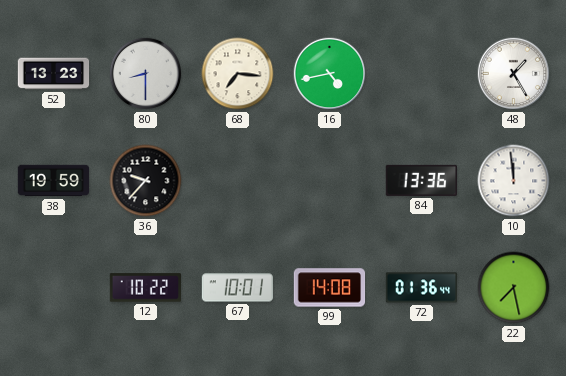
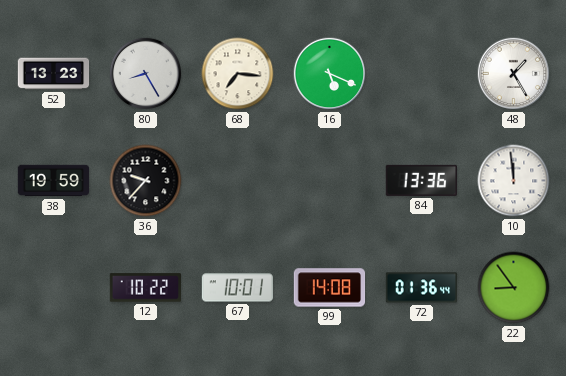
80: 8:30 -> 8:25
16: 4:43 -> 5:19
22: 7:28 -> 8:54
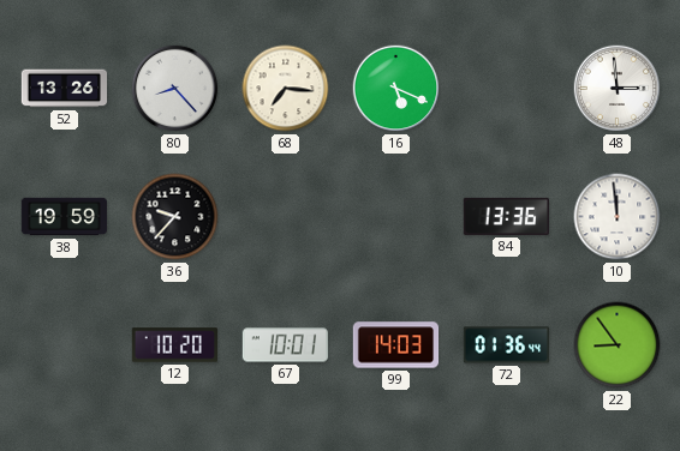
52: 13:23 -> 13:26
80: 8:25 -> 8:23
48: 1:25 -> 2:59
12: 10:22 -> 10:20
99: 14:08 -> 14:03
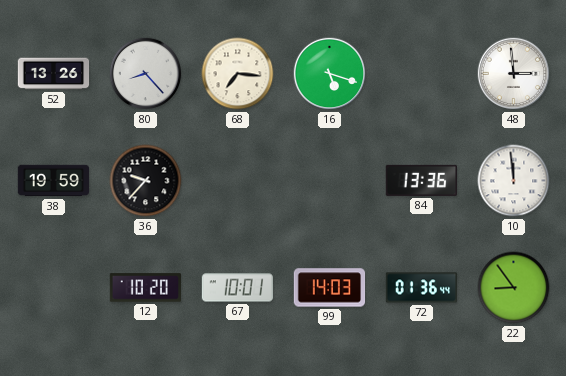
16: 5:19 -> 5:18
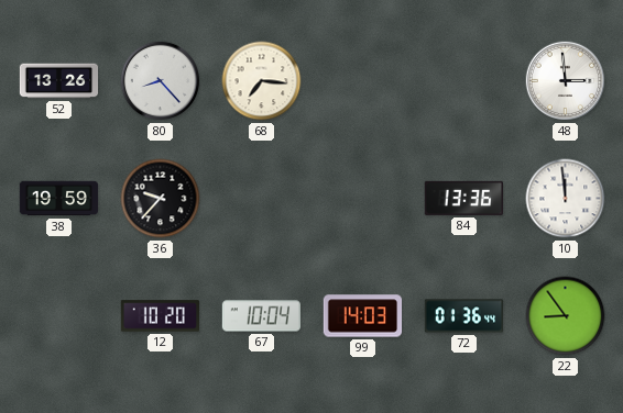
16: 5:18 -> none
67: 10:01 -> 10:04
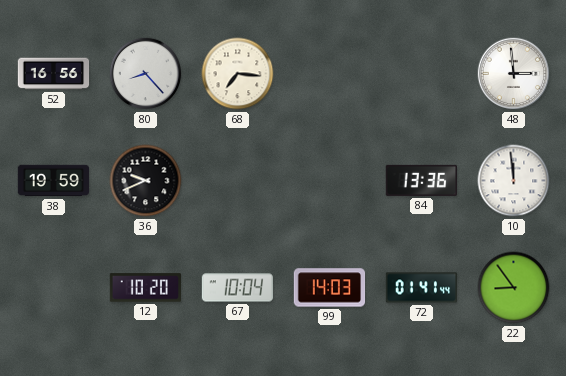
52: 13:26 -> 16:56
36: 9:37 -> 9:41
72: 01:36 -> 01:41
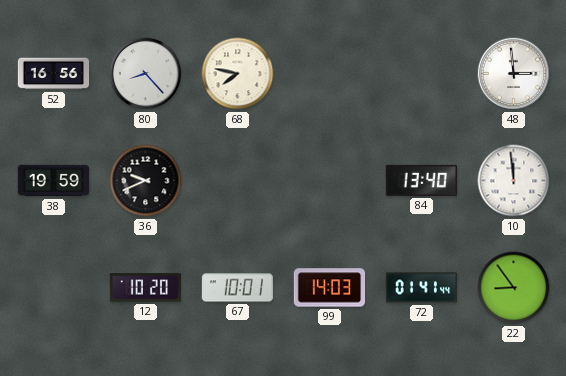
68: 7:16 -> 7:47
84: 13:36 -> 13:40
67: 10:04 -> 10:01
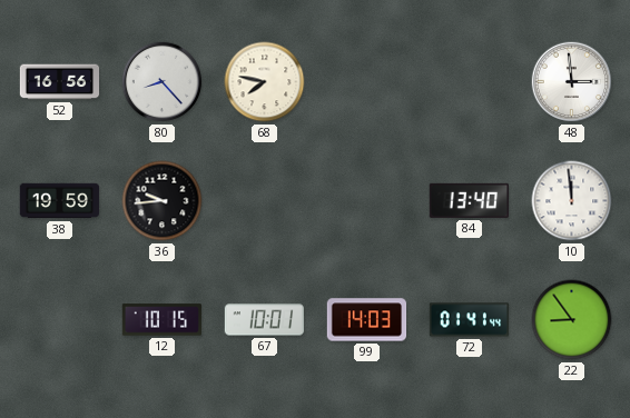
36: 9:41 -> 9:44
12: 10:20 -> 10:15
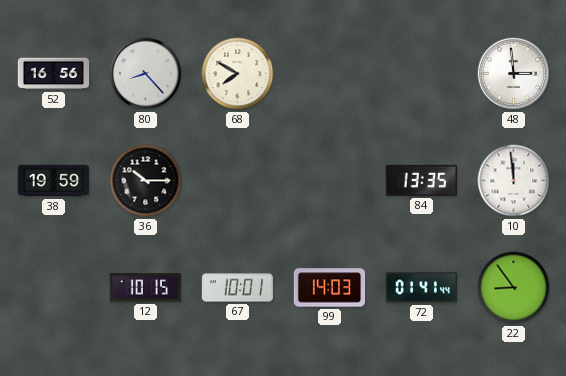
68: 7:47 -> 7:50
36: 9:44 -> 10:15
84: 13:40 -> 13:35
